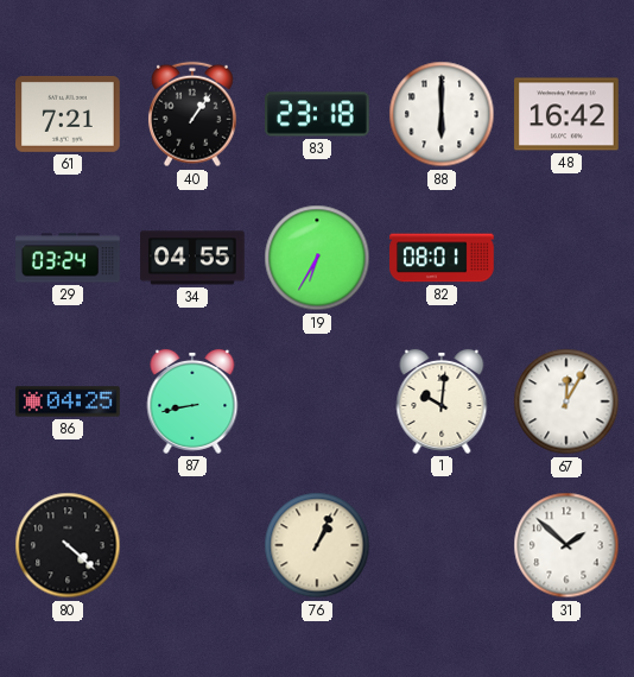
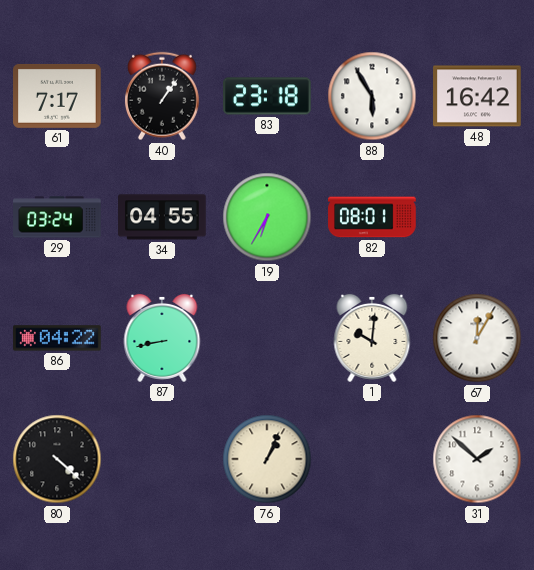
61: 7:21 -> 7:17
88: 6:00 -> 5:55
86: 04:25 -> 04:22
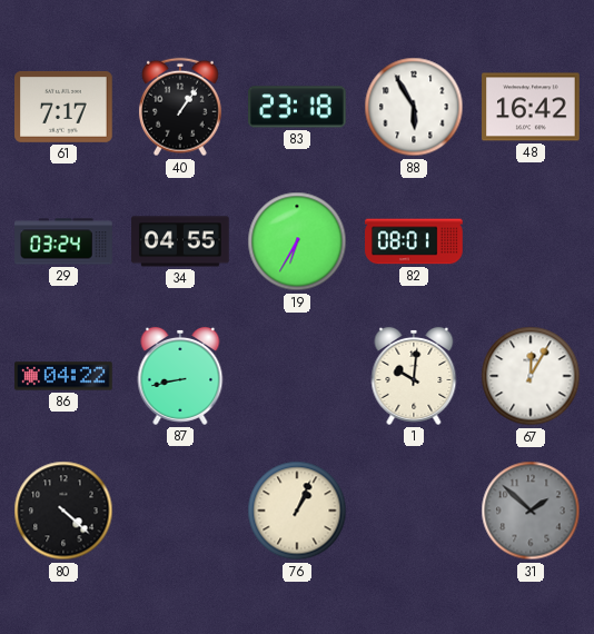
31 dial: white -> grey
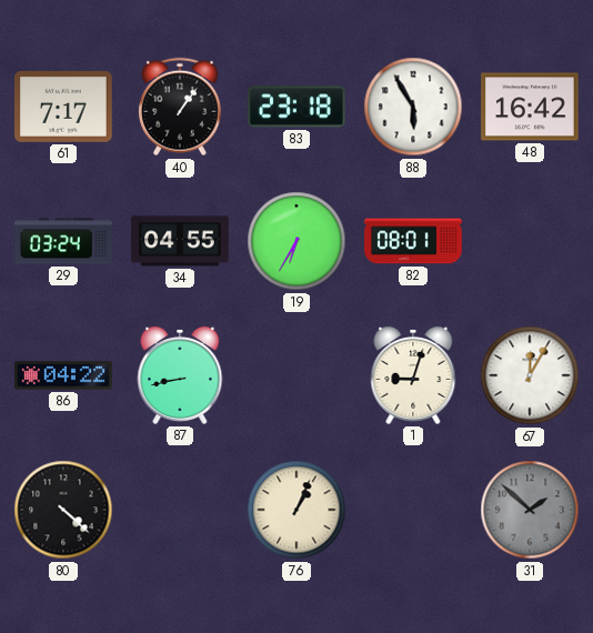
1: 10:01 -> 9:03
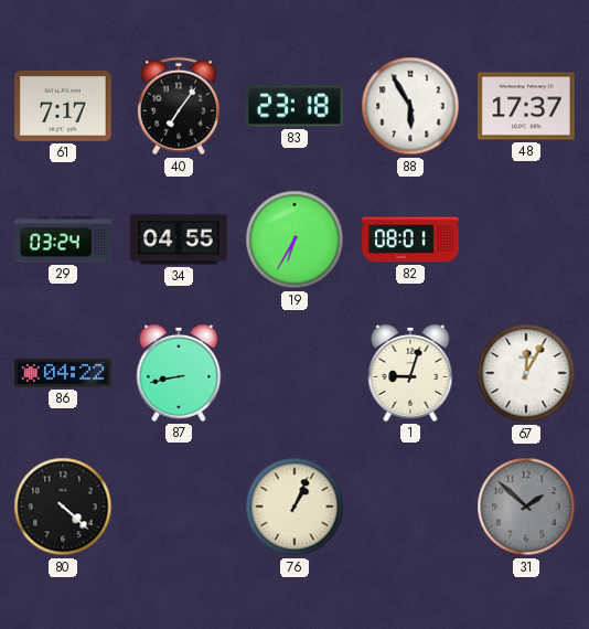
40: 1:06 -> 7:06
48: 16:42 -> 17:37
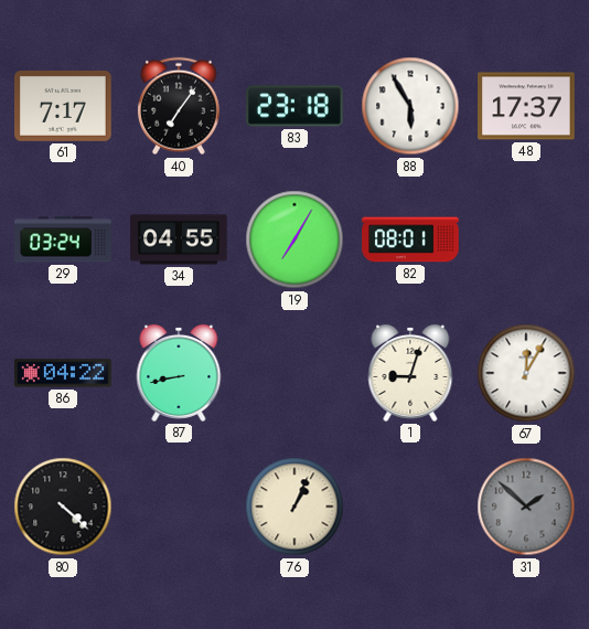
19: 6:35 -> 7:05
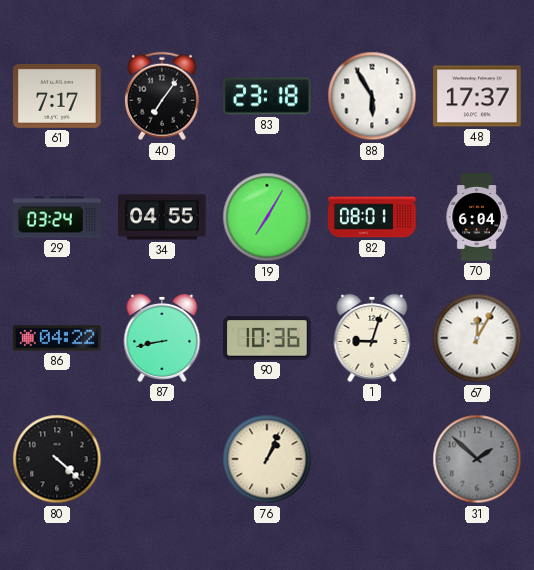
70: none -> 6:04
90: none -> 10:36
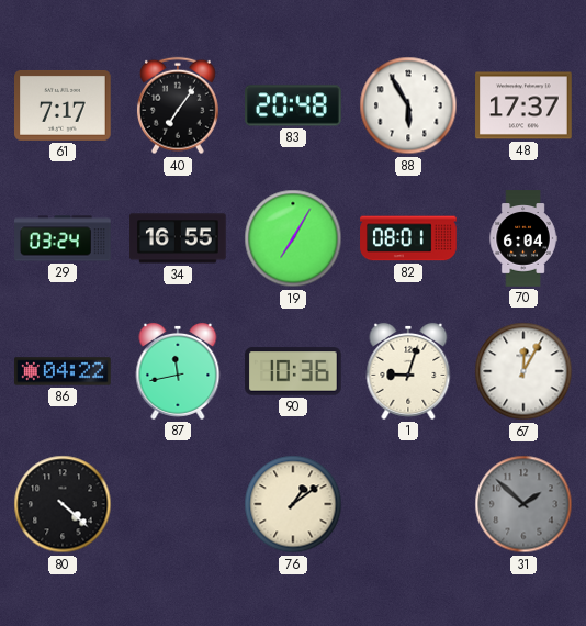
83: 23:18 -> 20:48
34: 04:55 -> 16:55
87: 8:43 -> 11:43
76: 1:04 -> 1:09
